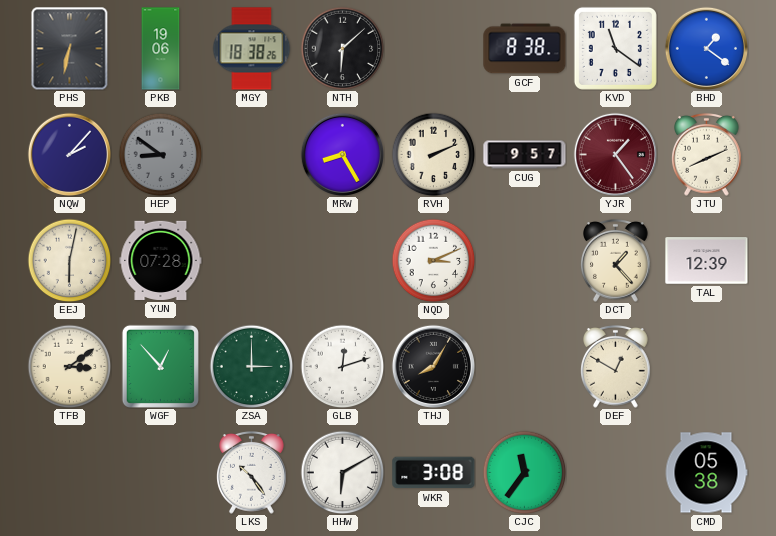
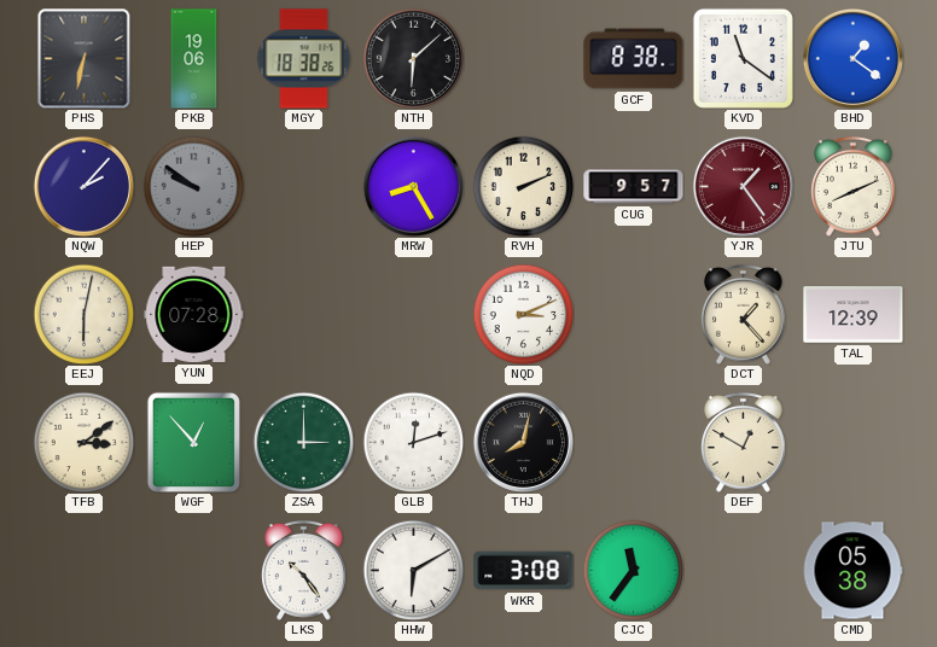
HEP: 8:51 -> 9:51
THJ: 8:05 -> 8:02
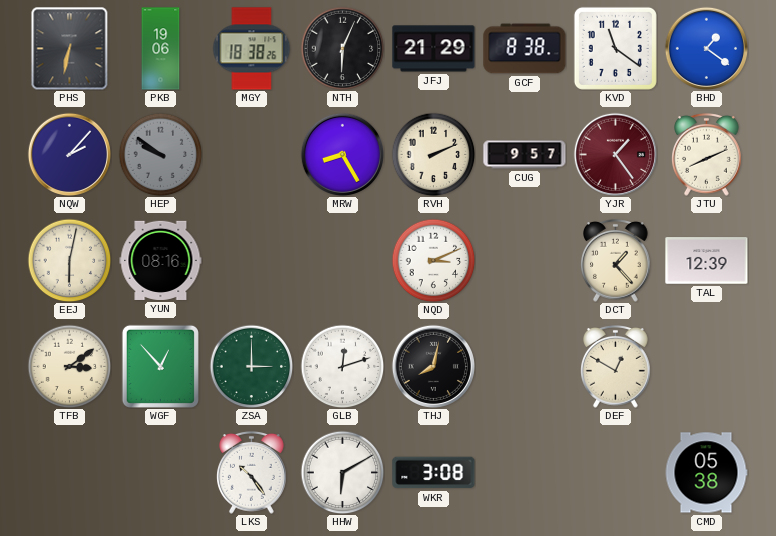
NTH: 6:08 -> 6:04
JFJ: none -> 21:29
YUN: 07:28 -> 08:16
CJC: 11:36 -> none
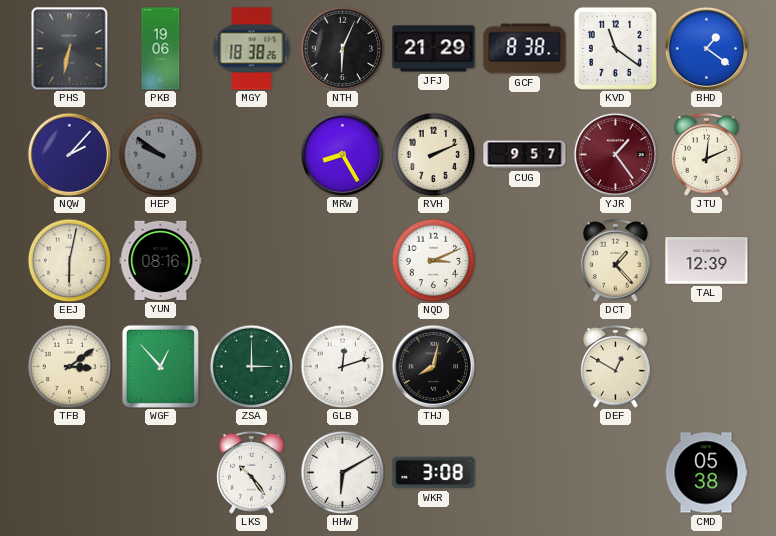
JTU: 8:11 -> 12:11
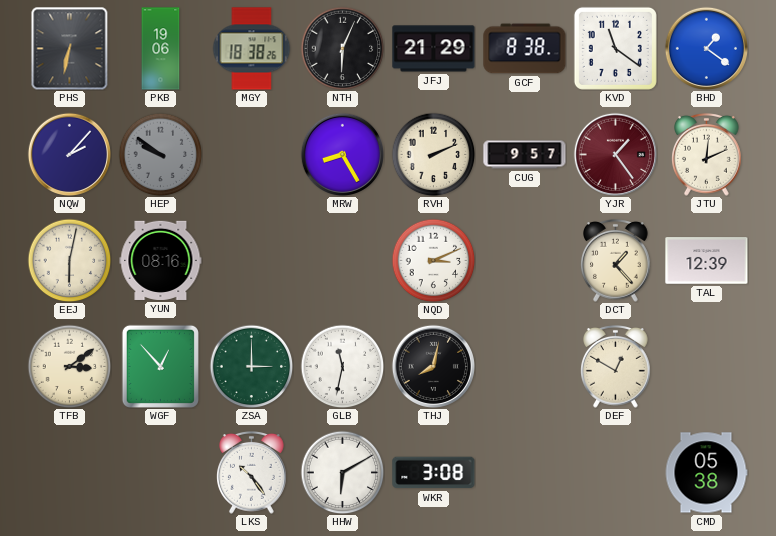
GLB: 12:12 -> 11:32
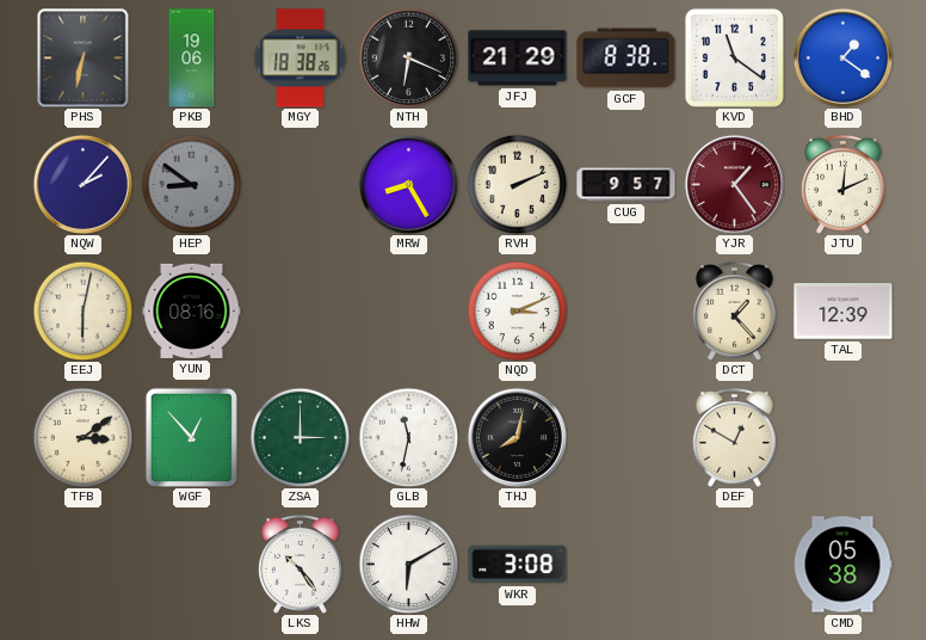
NTH: 6:04 -> 6:19
HEP: 9:51 -> 8:51
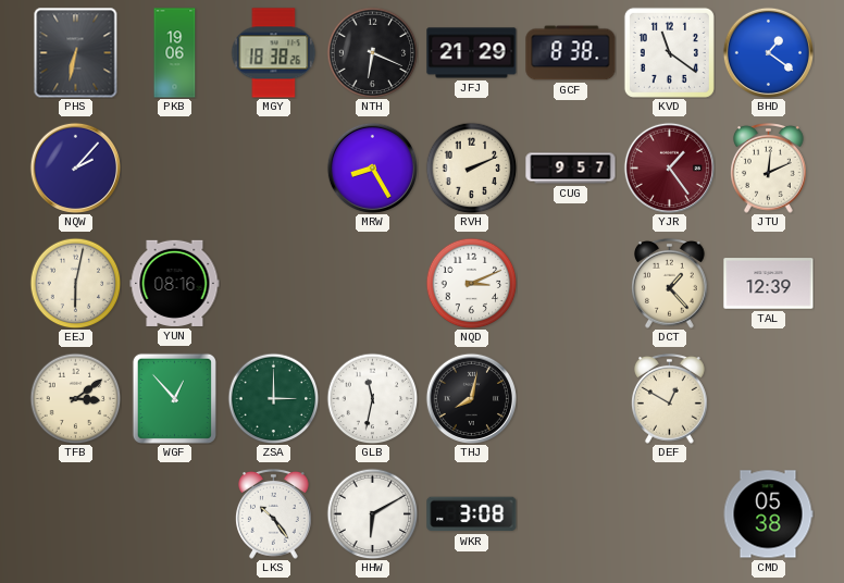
HEP: 8:51 -> none
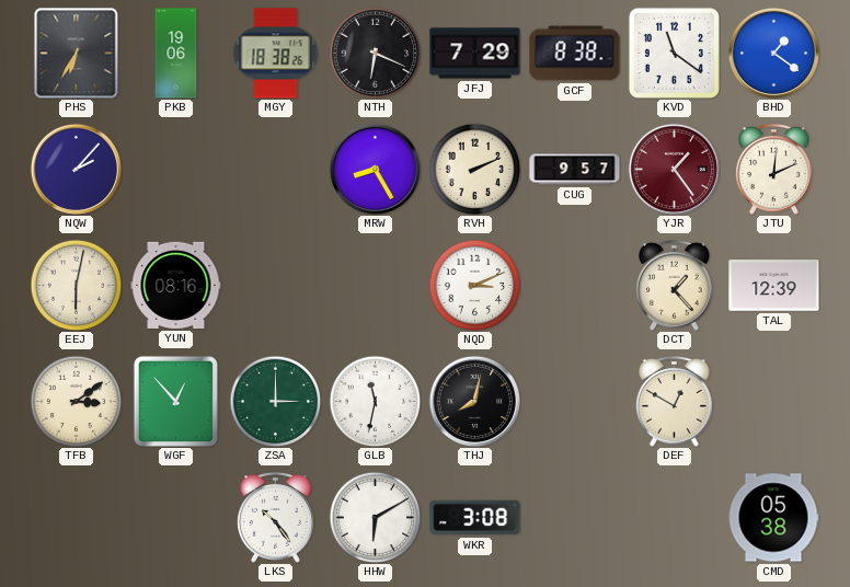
PHS: 6:32 -> 6:35
JFJ: 21:29 -> 7:29
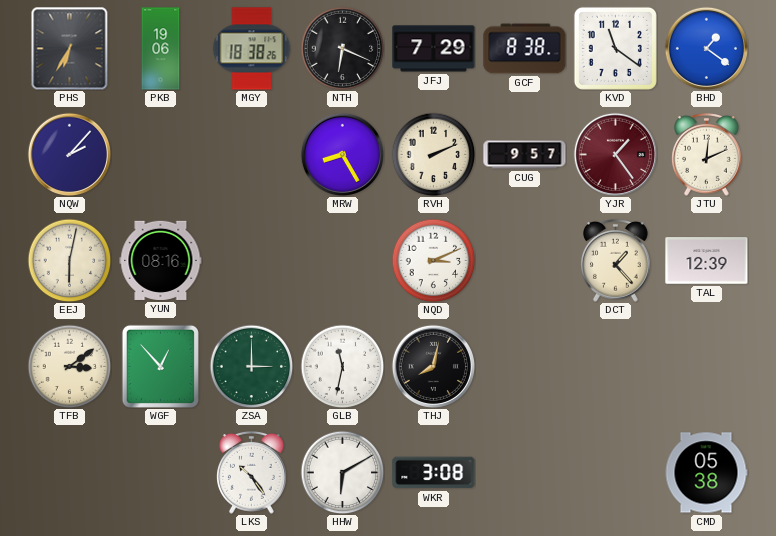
DEF: 12:50 -> none
